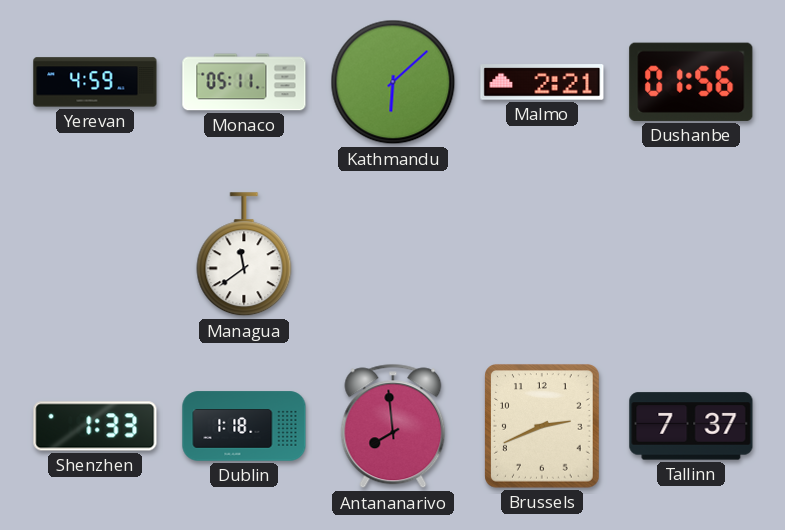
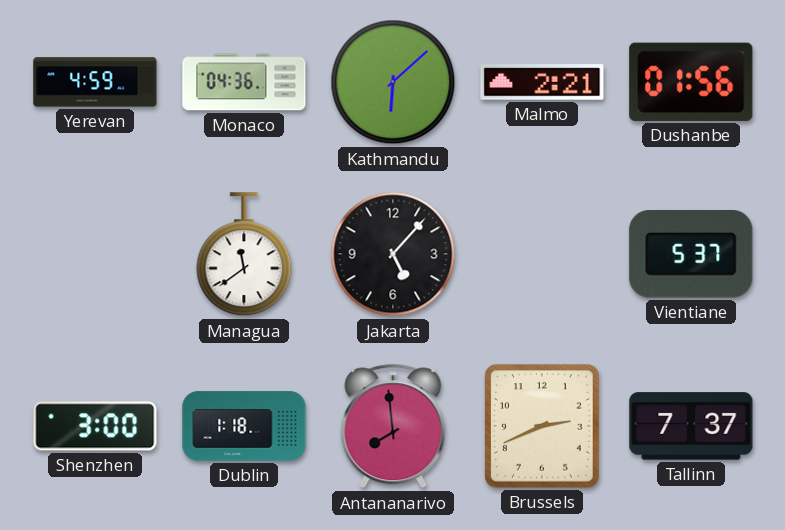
Monaco: 05:11 -> 04:36
Jakarta: none -> 5:07
Vientiane: none -> 5:37
Shenzhen: 1:33 -> 3:00
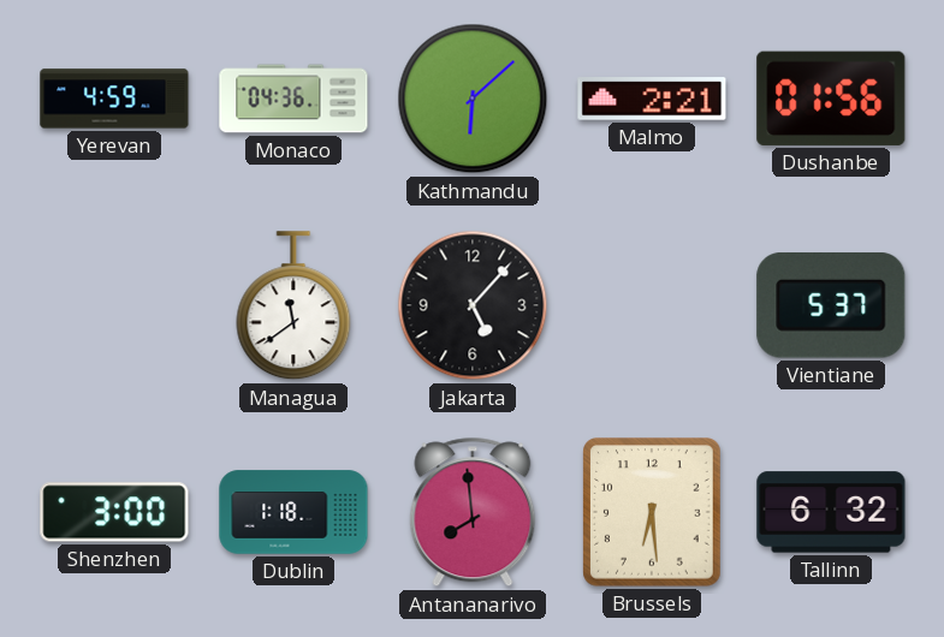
Brussels: 2:41 -> 6:29
Tallinn: 7:37 -> 6:32
